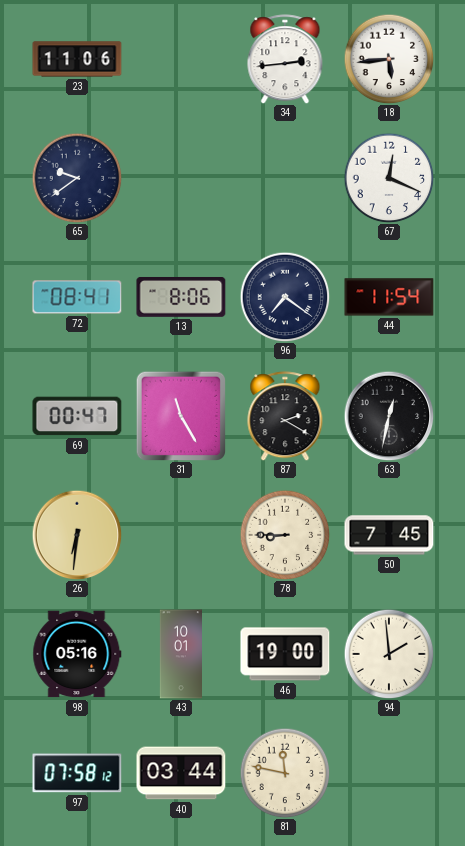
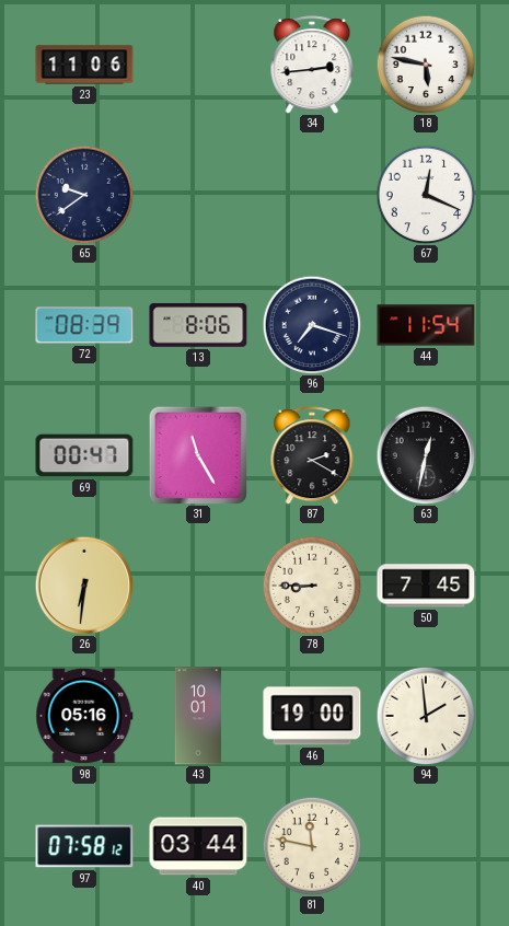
18: 5:44 -> 5:47
72: 08:41 -> 08:39
96: 7:21 -> 7:18
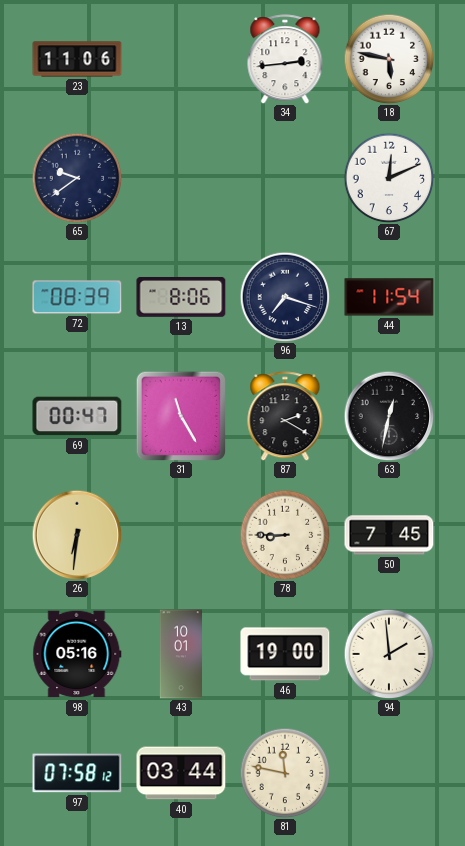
67: 12:19 -> 12:11
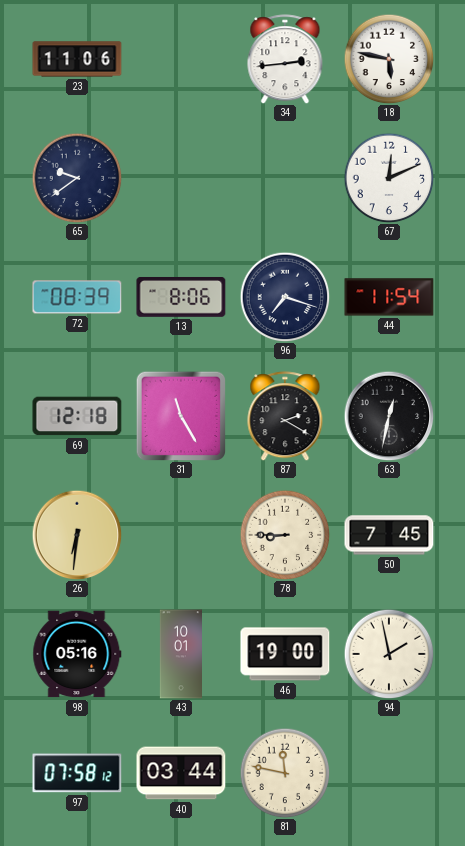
69: 00:47 -> 12:18
94: 1:59 -> 1:58
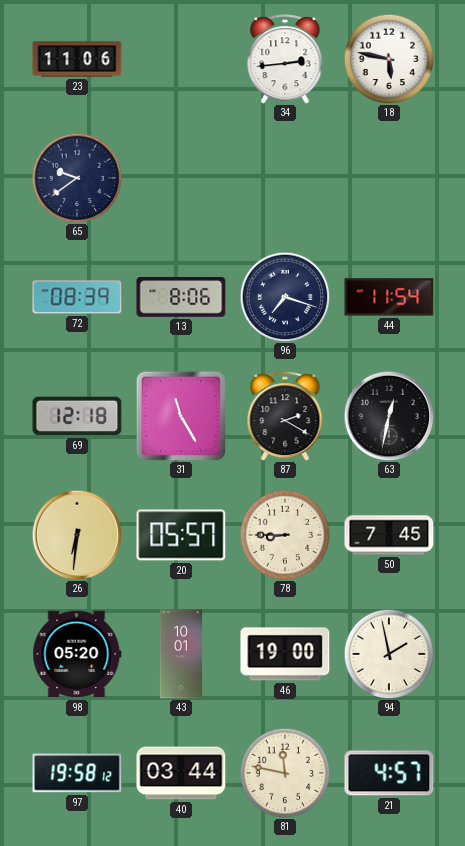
67: 12:11 -> none
20: none -> 05:57
98: 05:16 -> 05:20
97: 07:58 -> 19:58
21: none -> 4:57
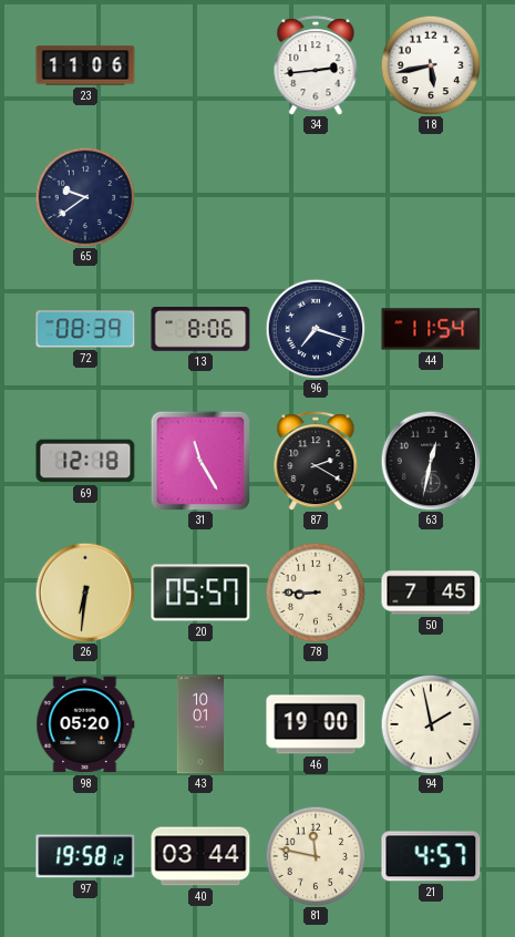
18: 5:47 -> 5:43
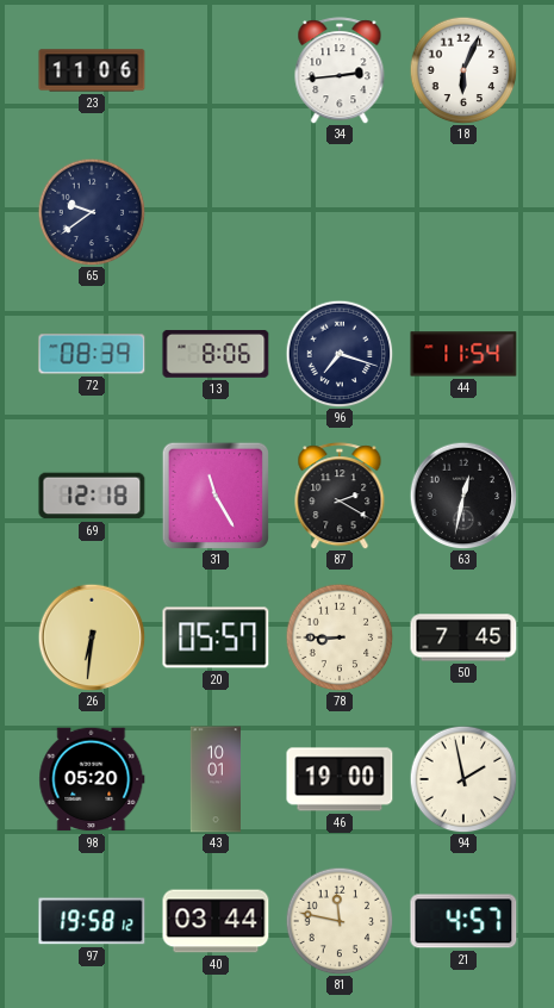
18: 5:43 -> 6:04
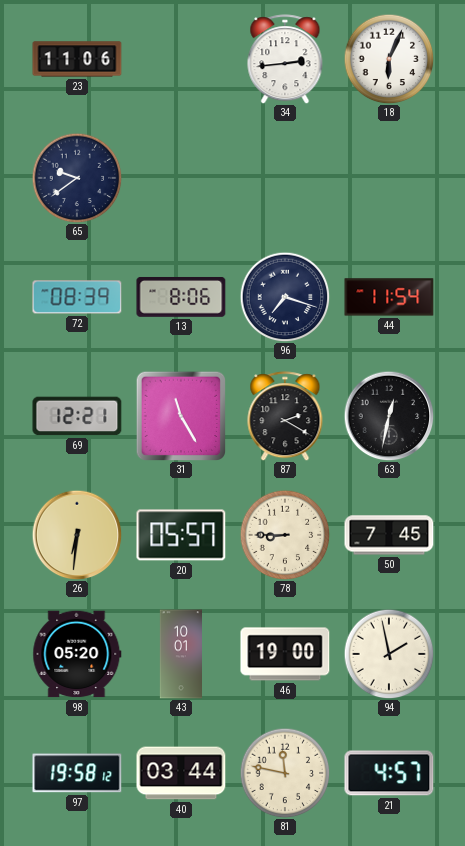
69: 12:18 -> 12:21
